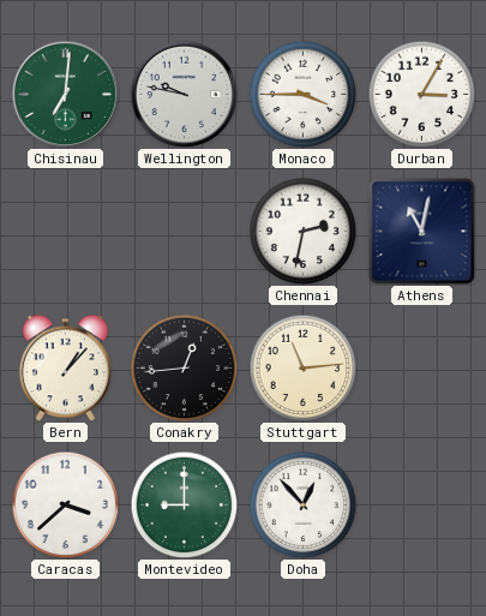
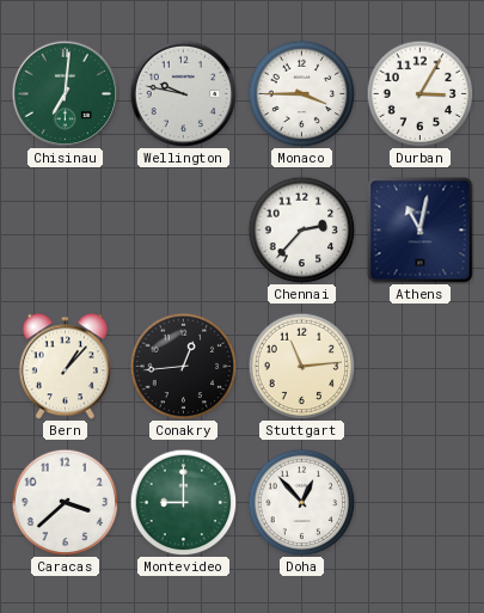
Chennai: 2:32 -> 2:37
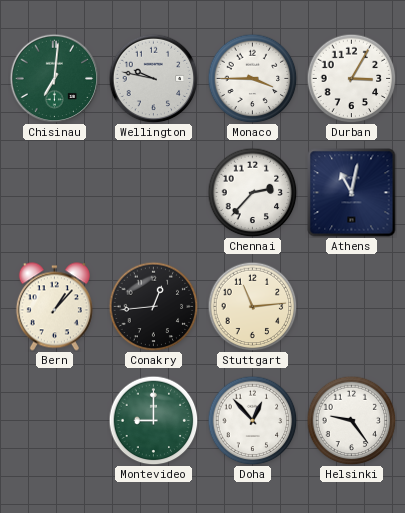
Caracas: 3:38 -> none
Helsinki: none -> 9:24
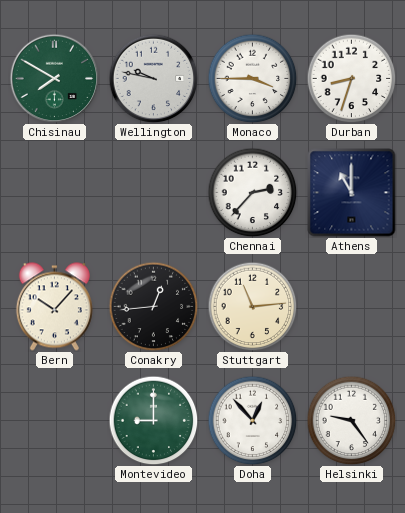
Chisinau: 7:01 -> 7:50
Durban: 3:05 -> 8:33
Athens: 11:02 -> 11:00
Bern: 1:07 -> 10:07
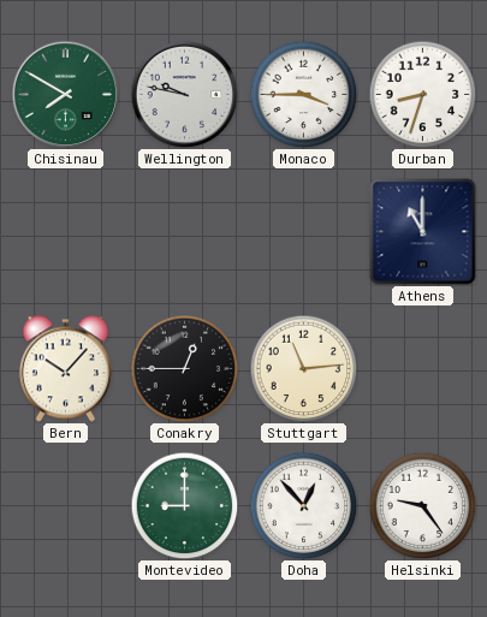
Chennai: 2:37 -> none
Conakry: 12:44 -> 12:45
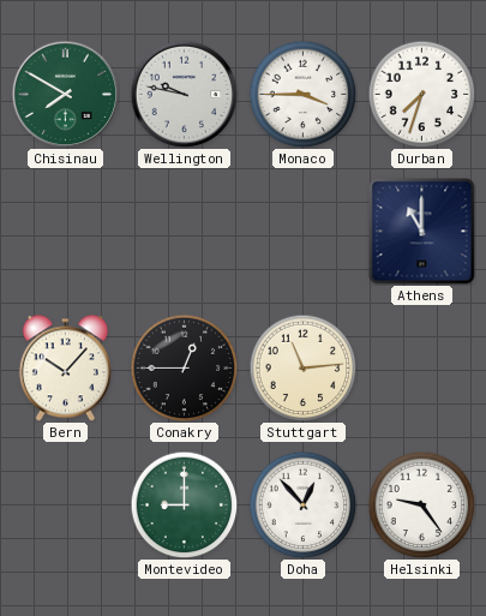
Durban: 8:33 -> 7:33
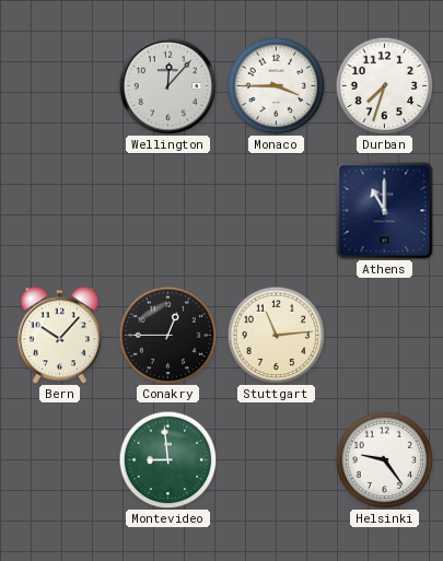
Chisinau: 7:50 -> none
Wellington: 9:47 -> 12:07
Montevideo: 9:00 -> 8:59
Doha: 12:53 -> none
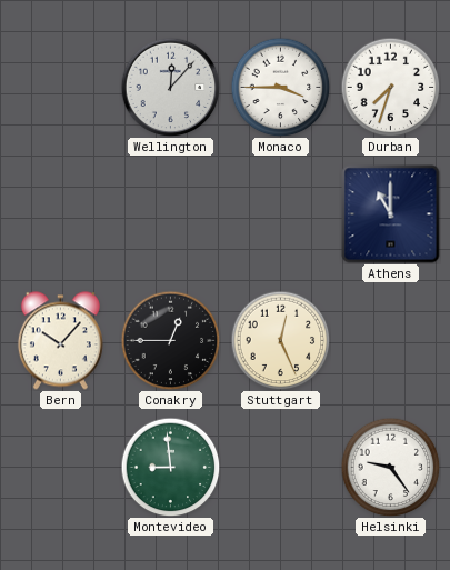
Stuttgart: 11:14 -> 12:26
